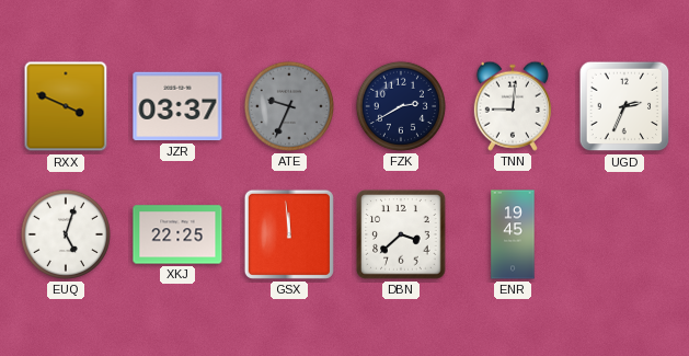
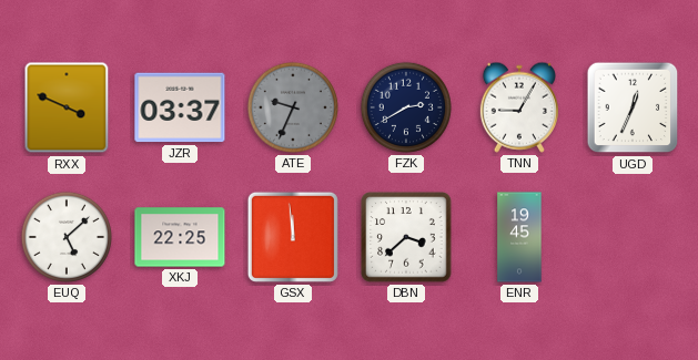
TNN: 9:01 -> 9:05
UGD: 2:34 -> 12:34
EUQ: 5:03 -> 5:08
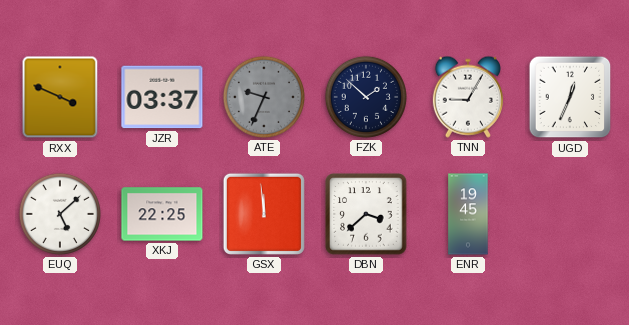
FZK: 2:40 -> 1:52
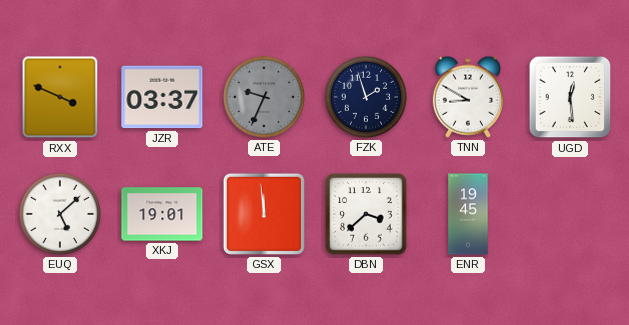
FZK: 1:52 -> 1:57
TNN: 9:05 -> 8:50
UGD: 12:34 -> 12:29
XKJ: 22:25 -> 19:01
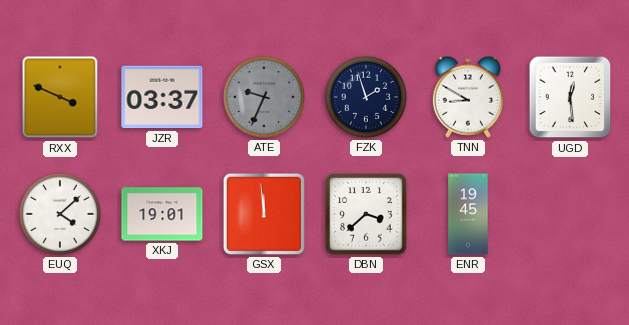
EUQ: 5:08 -> 4:08
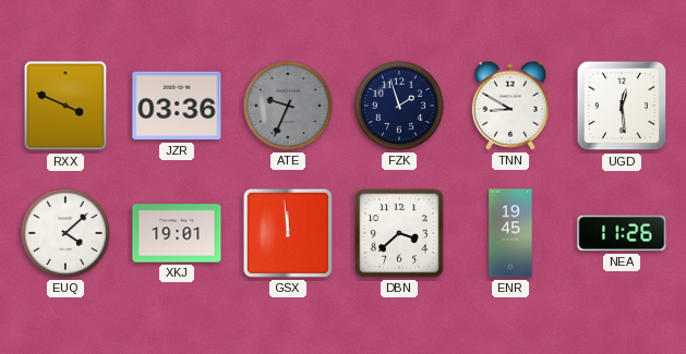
JZR: 03:37 -> 03:36
NEA: none -> 11:26
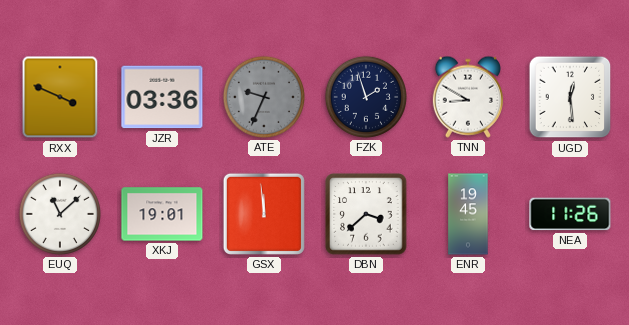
EUQ: 4:08 -> 11:08
